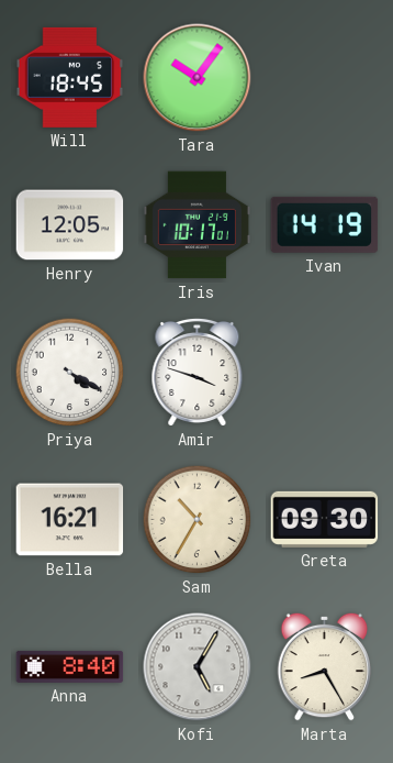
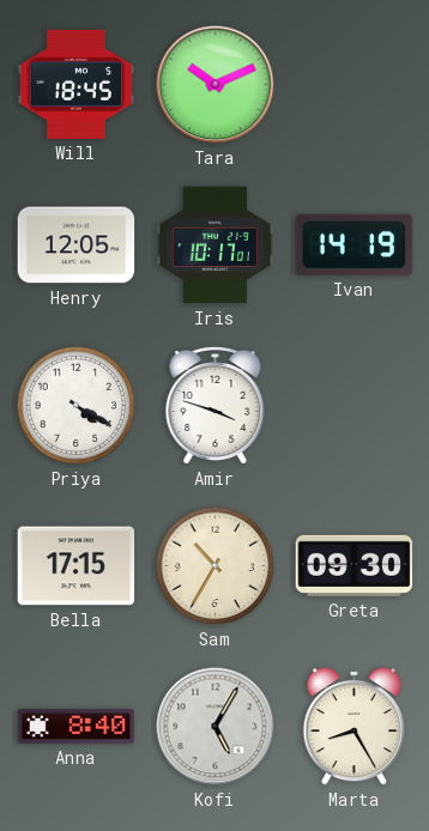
Tara: 10:06 -> 10:11
Bella: 16:21 -> 17:15
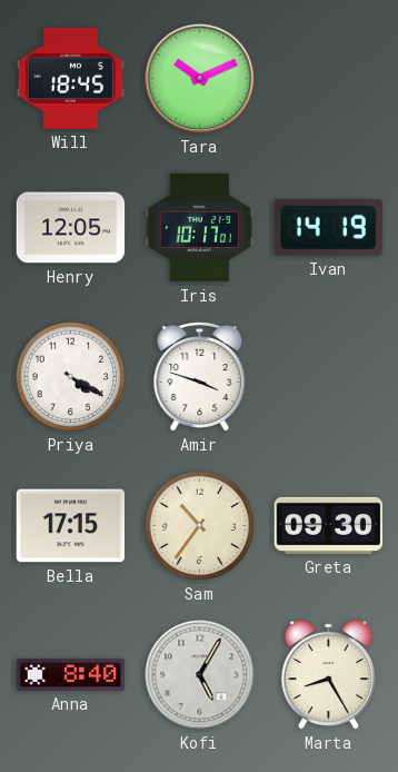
Sam: 10:35 -> 10:36
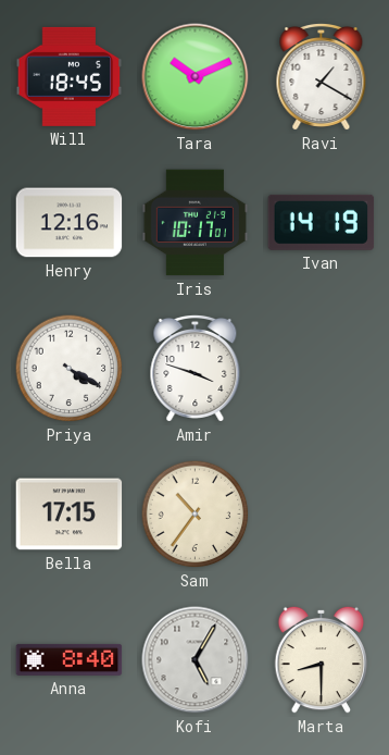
Ravi: none -> 1:20
Henry: 12:05 -> 12:16
Greta: 09:30 -> none
Marta: 8:25 -> 8:30
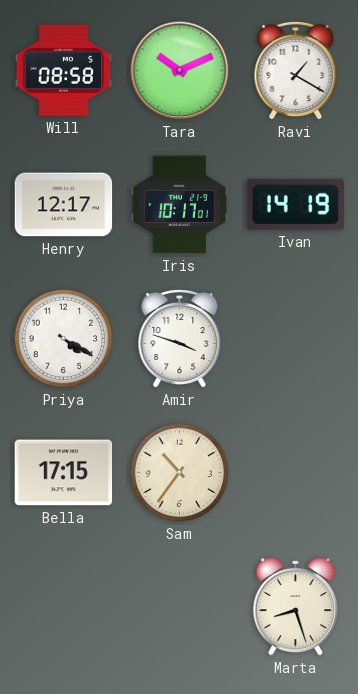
Will: 18:45 -> 08:58
Henry: 12:16 -> 12:17
Anna: 8:40 -> none
Kofi: 5:05 -> none
Marta: 8:30 -> 8:27
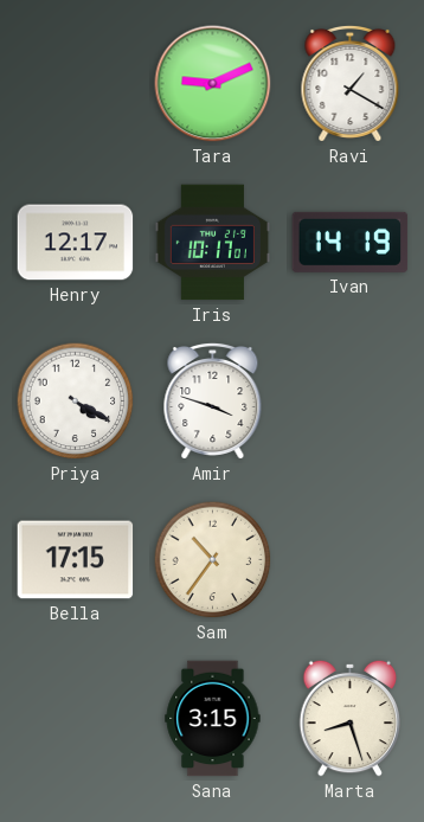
Will: 08:58 -> none
Tara: 10:11 -> 9:11
Sana: none -> 3:15
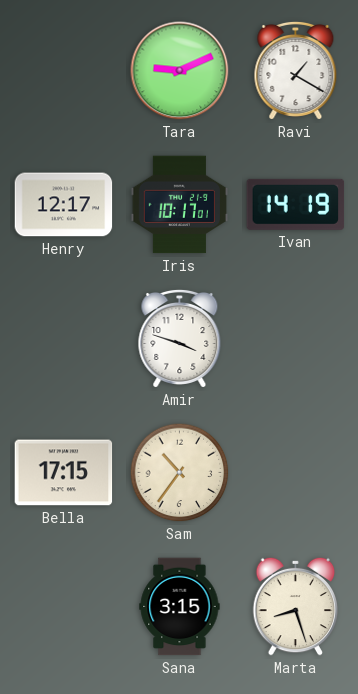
Priya: 4:20 -> none
